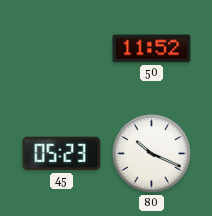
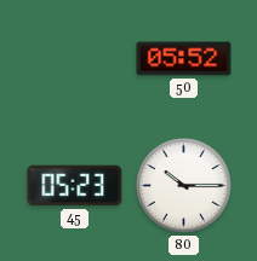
50: 11:52 -> 05:52
80: 10:19 -> 10:15
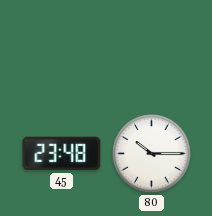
50: 05:52 -> none
45: 05:23 -> 23:48
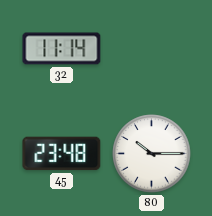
32: none -> 11:14
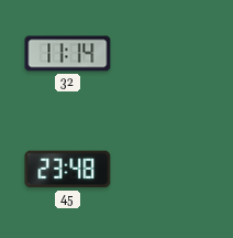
80: 10:15 -> none
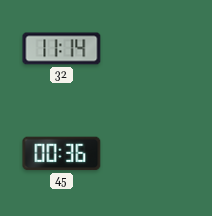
45: 23:48 -> 00:36
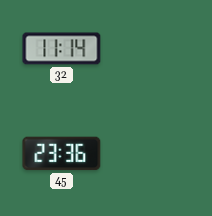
45: 00:36 -> 23:36
